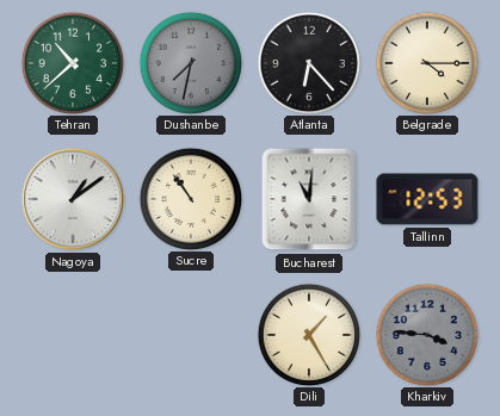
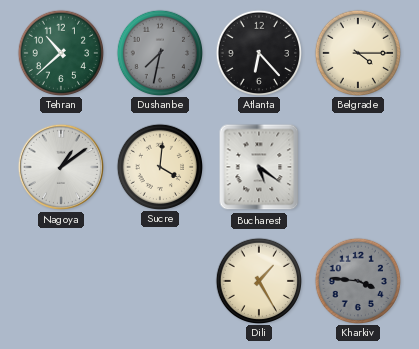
Sucre: 10:54 -> 4:01
Bucharest: 11:01 -> 5:21
Tallinn: 12:53 -> none
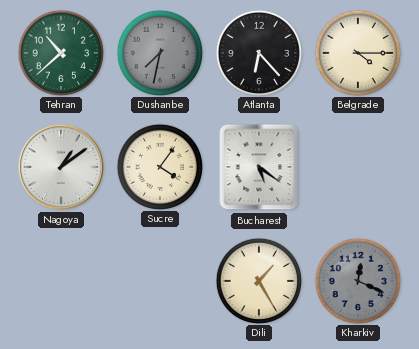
Sucre: 4:01 -> 4:06
Kharkiv: 3:46 -> 12:19
